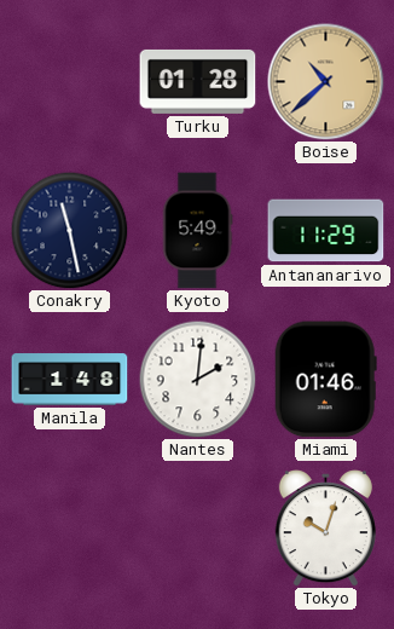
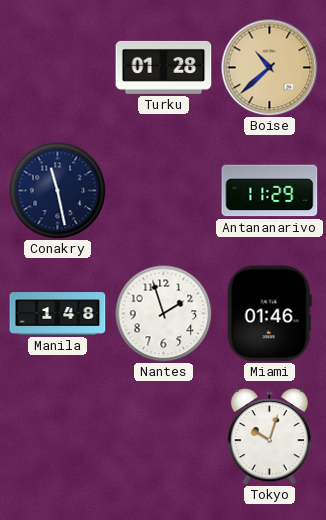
Kyoto: 5:49 -> none
Nantes: 2:01 -> 1:57
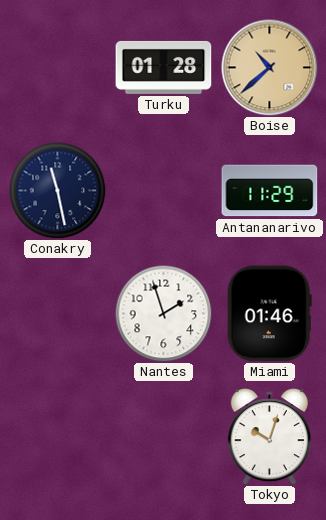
Manila: 1:48 -> none
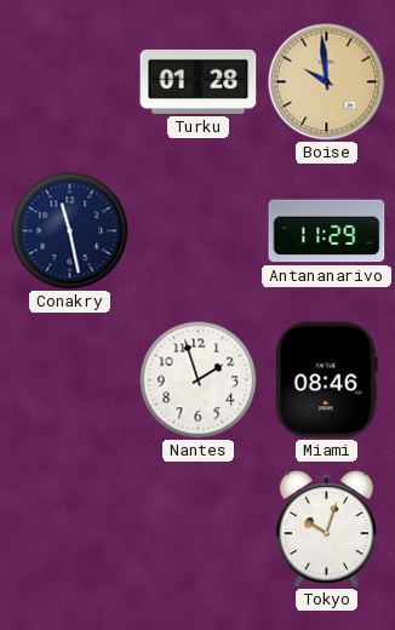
Boise: 10:38 -> 9:59
Miami: 01:46 -> 08:46
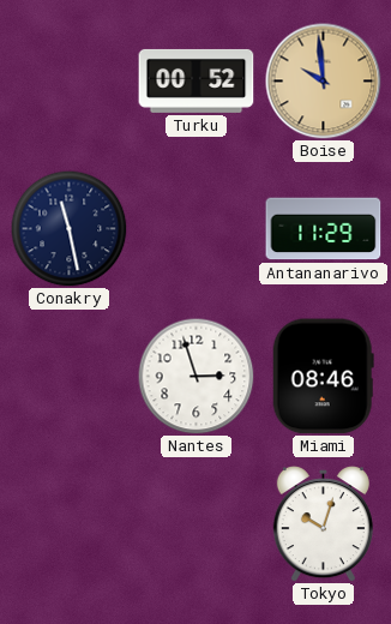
Turku: 01:28 -> 00:52
Nantes: 1:57 -> 2:57
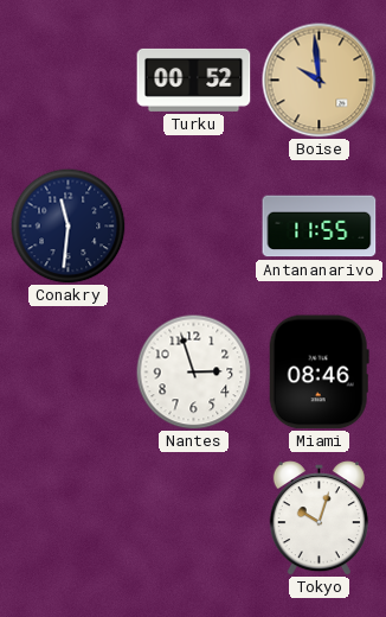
Conakry: 11:28 -> 11:31
Antananarivo: 11:29 -> 11:55
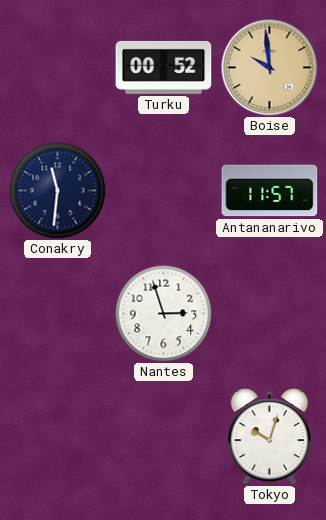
Antananarivo: 11:55 -> 11:57
Miami: 08:46 -> none
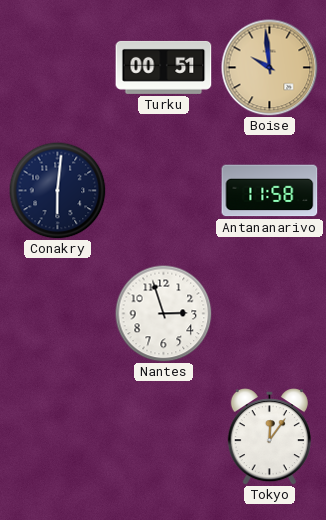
Turku: 00:52 -> 00:51
Conakry: 11:31 -> 6:01
Antananarivo: 11:57 -> 11:58
Tokyo: 10:03 -> 12:06
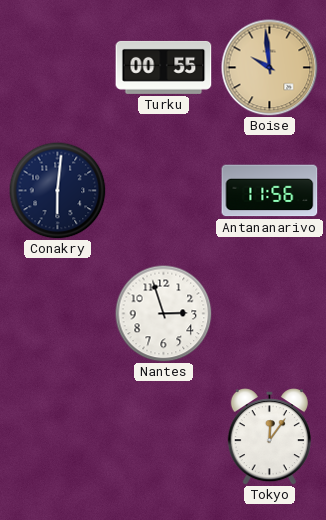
Turku: 00:51 -> 00:55
Antananarivo: 11:58 -> 11:56
